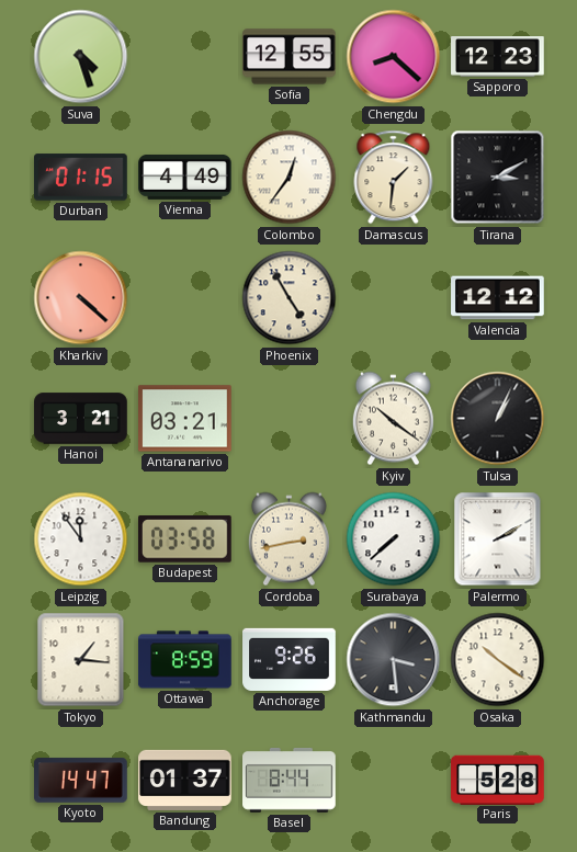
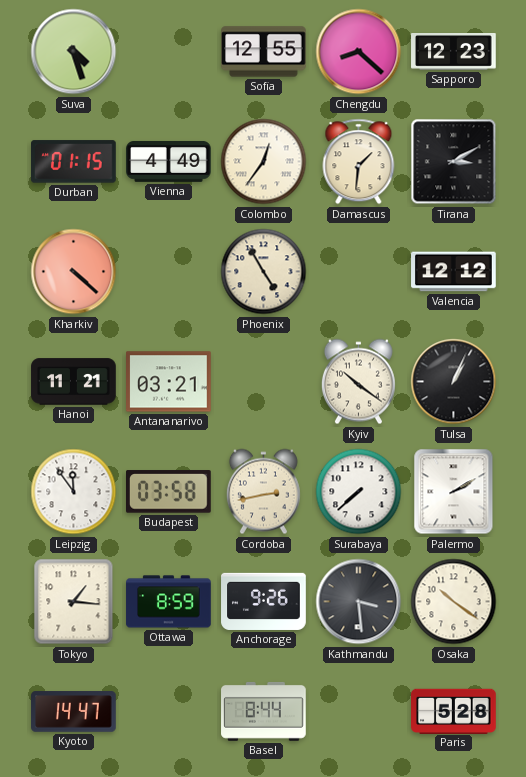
Hanoi: 3:21 -> 11:21
Bandung: 01:37 -> none
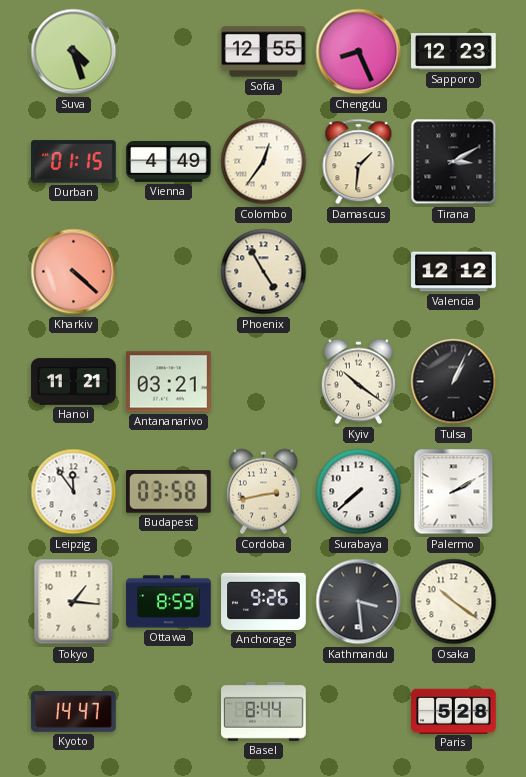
Chengdu: 8:22 -> 8:26
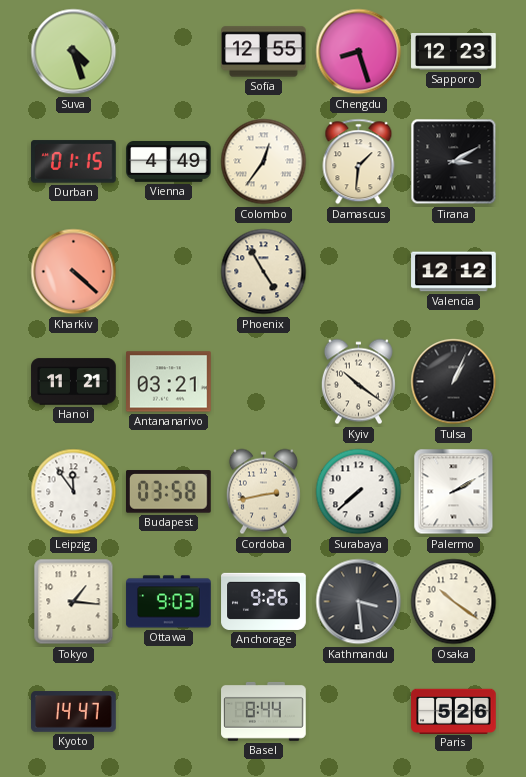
Chengdu: 8:26 -> 8:27
Ottawa: 8:59 -> 9:03
Paris: 5:28 -> 5:26
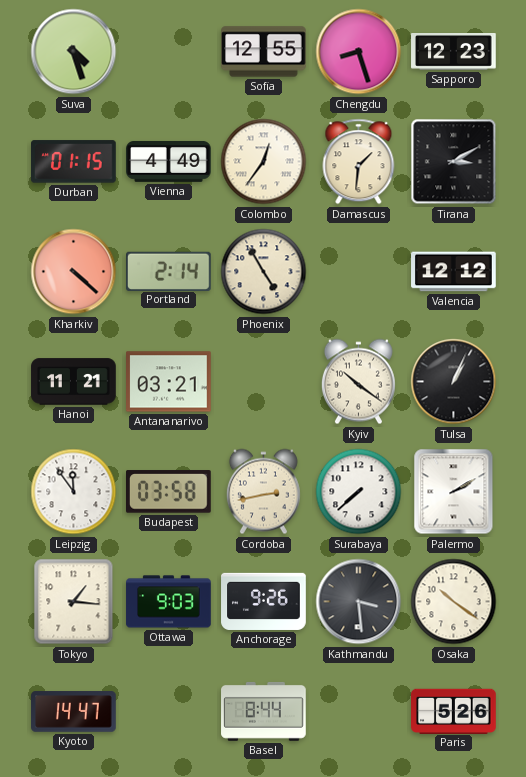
Portland: none -> 2:14
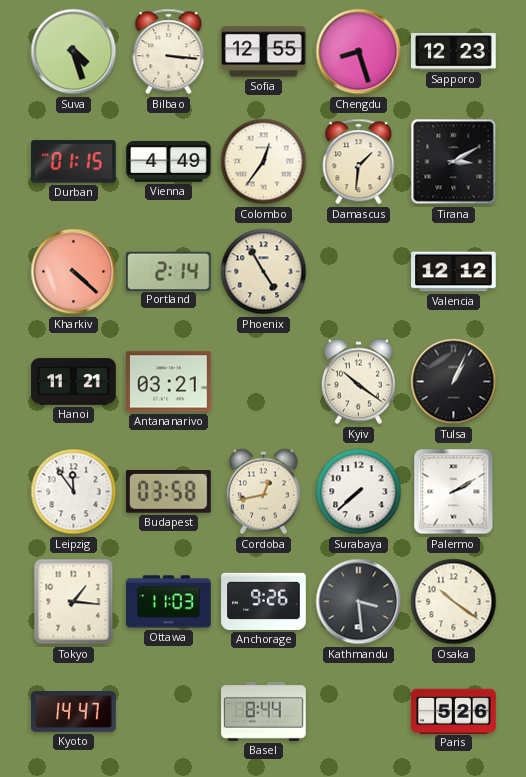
Bilbao: none -> 3:16
Cordoba: 2:43 -> 12:43
Ottawa: 9:03 -> 11:03
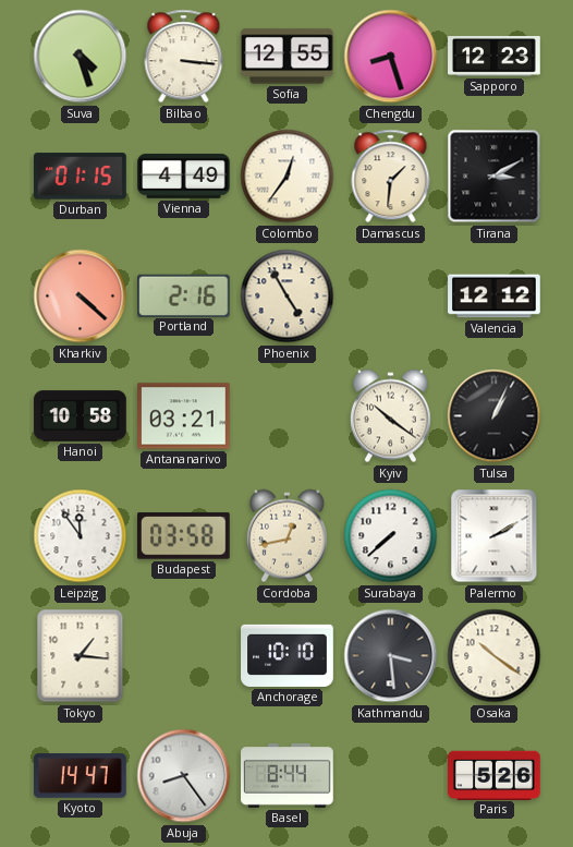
Portland: 2:14 -> 2:16
Hanoi: 11:21 -> 10:58
Ottawa: 11:03 -> none
Anchorage: 9:26 -> 10:10
Abuja: none -> 8:24
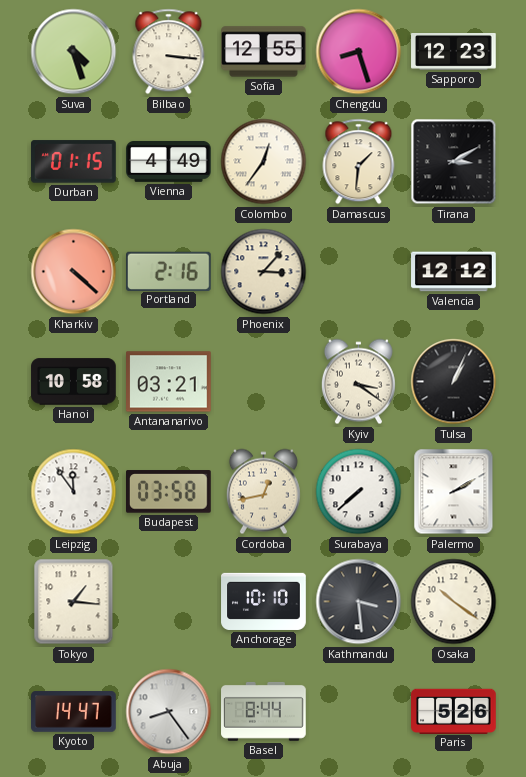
Phoenix: 4:55 -> 3:07
Kyiv: 10:21 -> 3:21
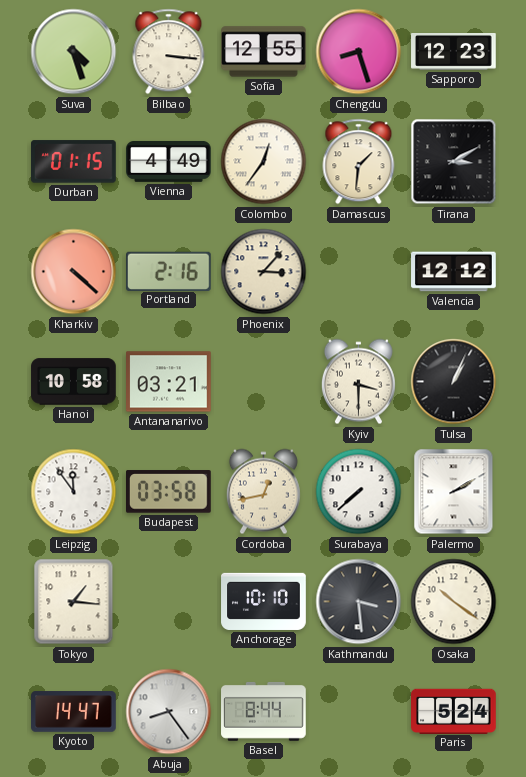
Kyiv: 3:21 -> 3:30
Paris: 5:26 -> 5:24
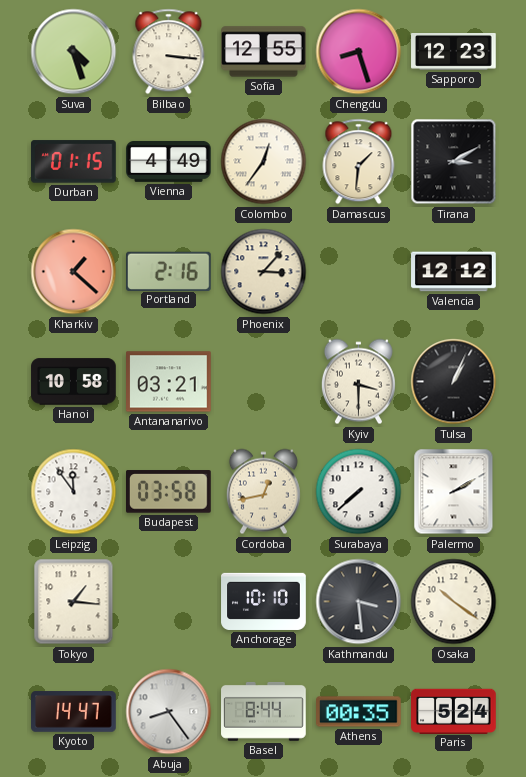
Kharkiv: 4:22 -> 1:22
Athens: none -> 00:35
